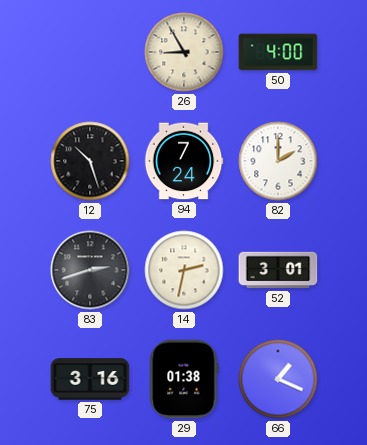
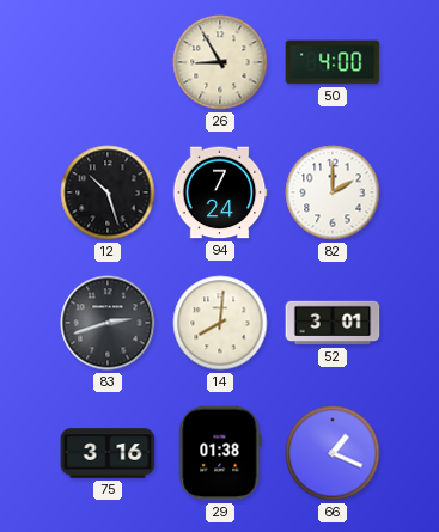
14: 2:32 -> 8:01
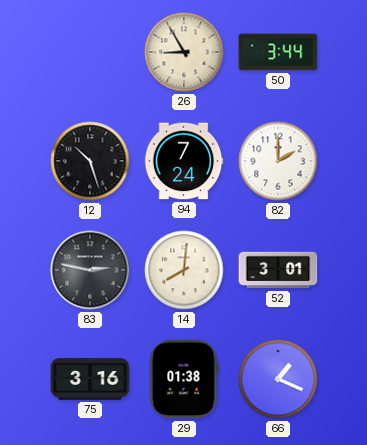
50: 4:00 -> 3:44
83: 2:42 -> 2:47
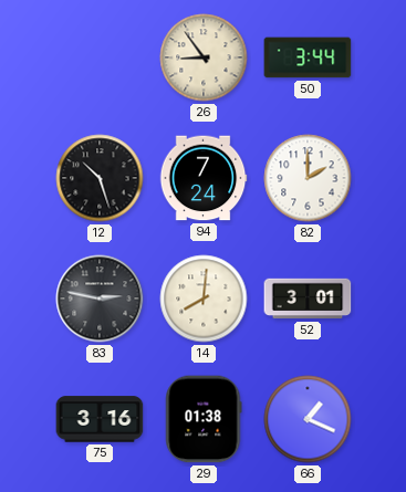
26: 8:55 -> 8:54
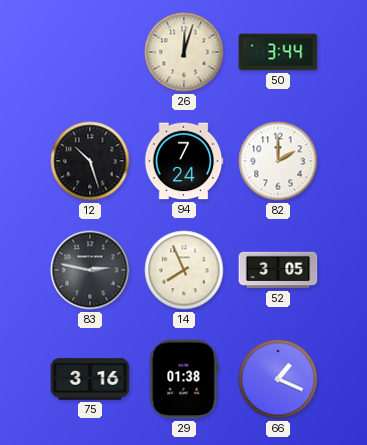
26: 8:54 -> 12:03
14: 8:01 -> 7:56
52: 3:01 -> 3:05
